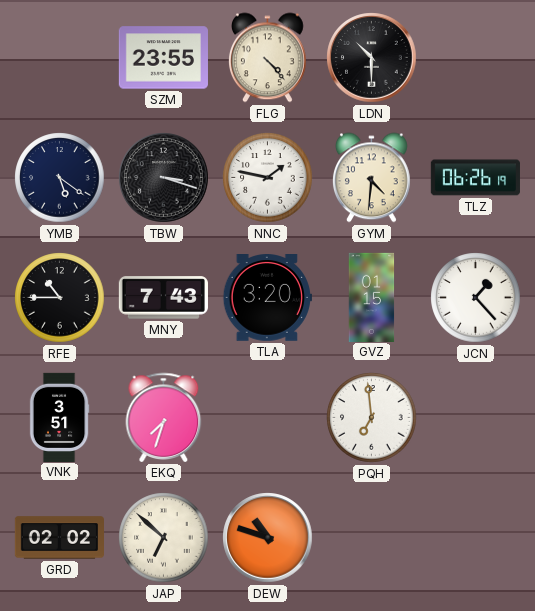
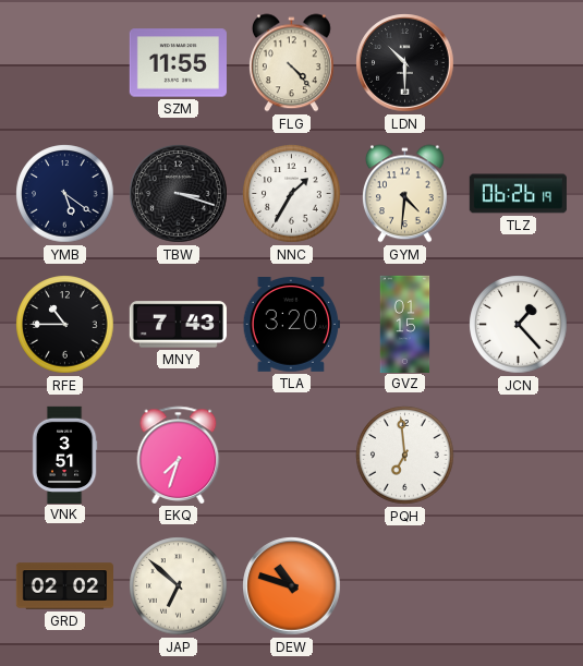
SZM: 23:55 -> 11:55
NNC: 1:47 -> 1:35
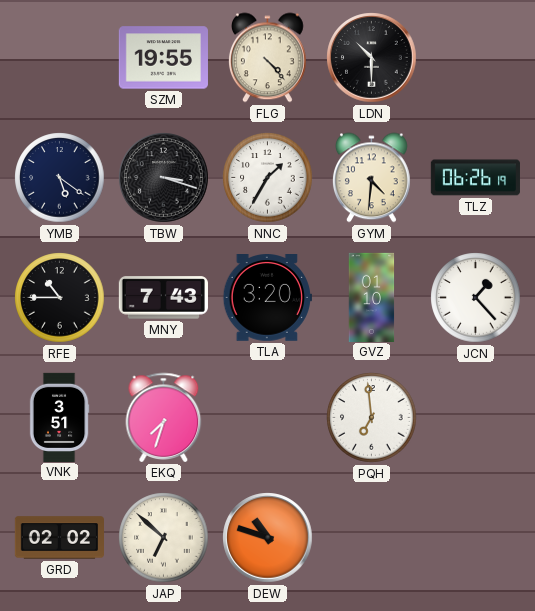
SZM: 11:55 -> 19:55
GVZ: 01:15 -> 01:10
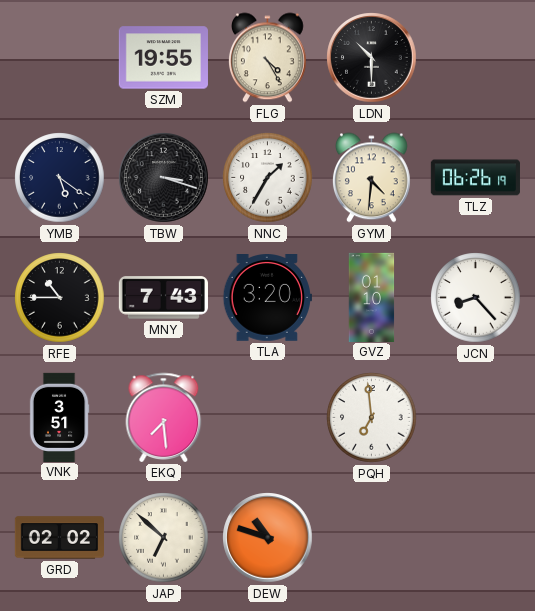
FLG: 4:23 -> 4:25
JCN: 1:23 -> 8:23
EKQ: 7:33 -> 7:29
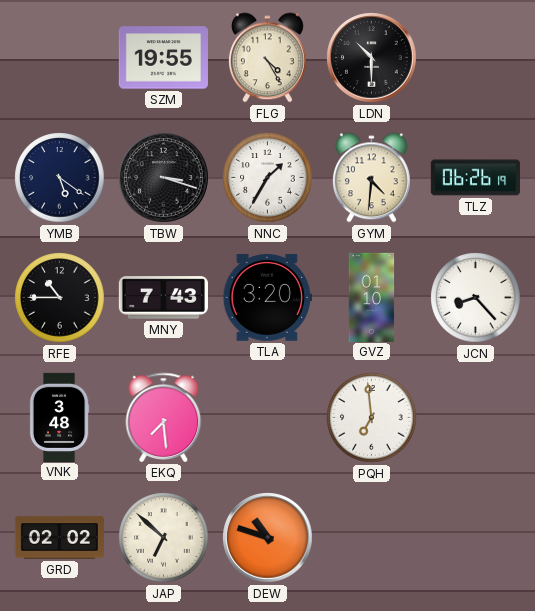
VNK: 3:51 -> 3:48
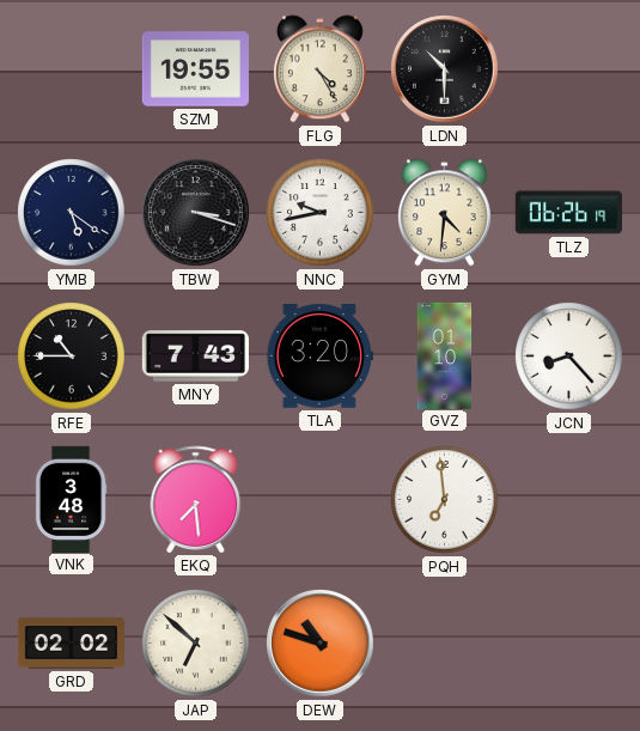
NNC: 1:35 -> 9:43
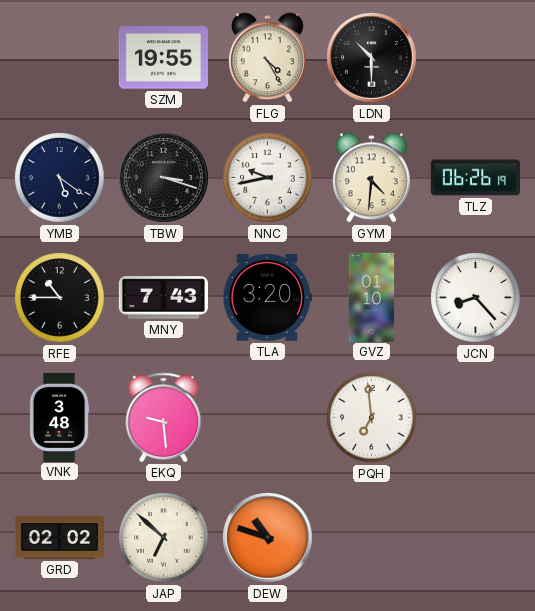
EKQ: 7:29 -> 9:29
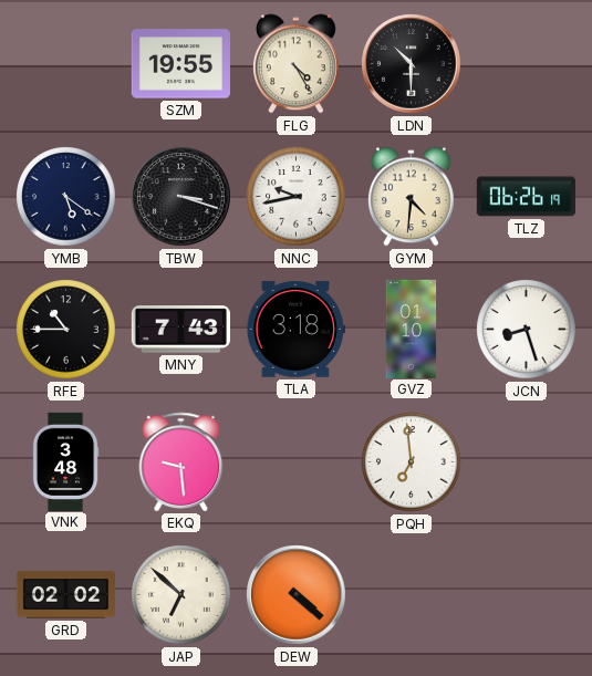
TLA: 3:20 -> 3:18
JCN: 8:23 -> 8:27
DEW: 10:48 -> 4:22
